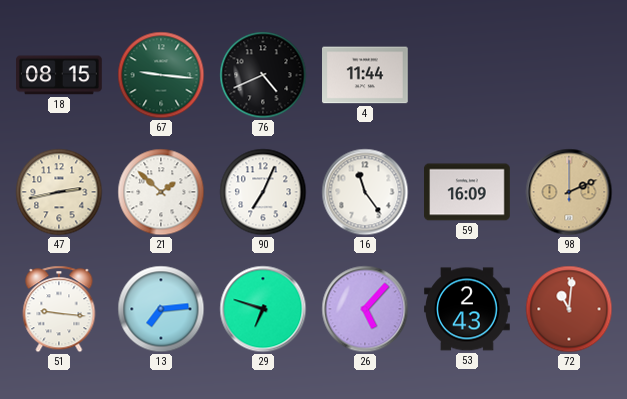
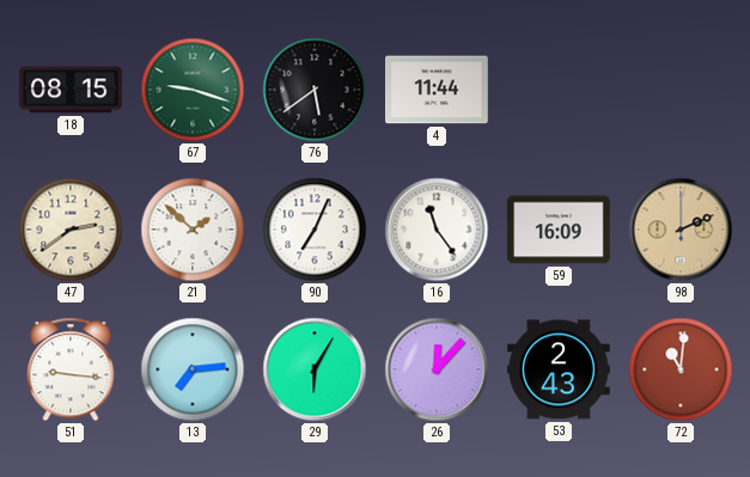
67: 9:16 -> 9:18
76: 4:41 -> 5:39
47: 2:43 -> 2:39
29: 6:48 -> 6:05
26: 5:07 -> 12:07
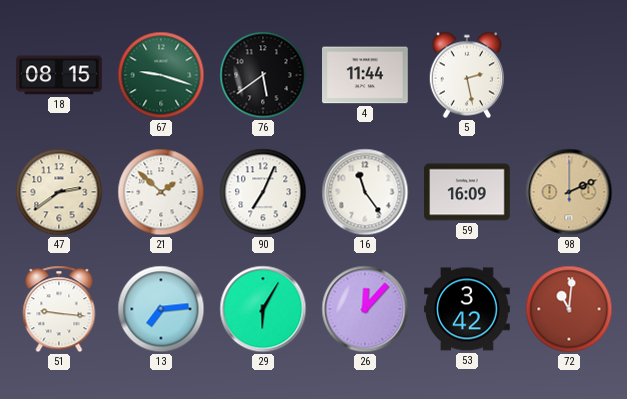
5: none -> 2:28
53: 2:43 -> 3:42
